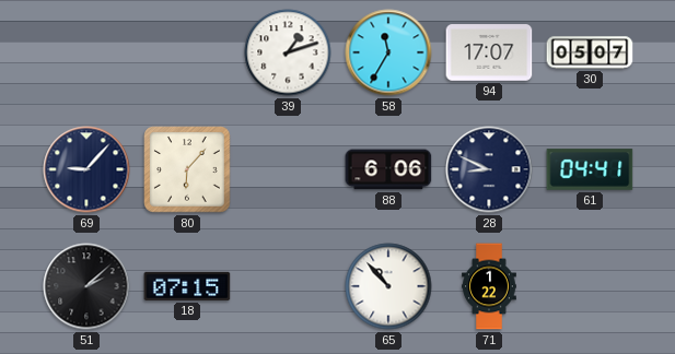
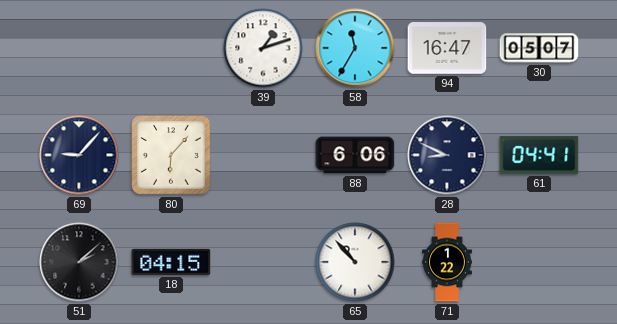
94: 17:07 -> 16:47
18: 07:15 -> 04:15
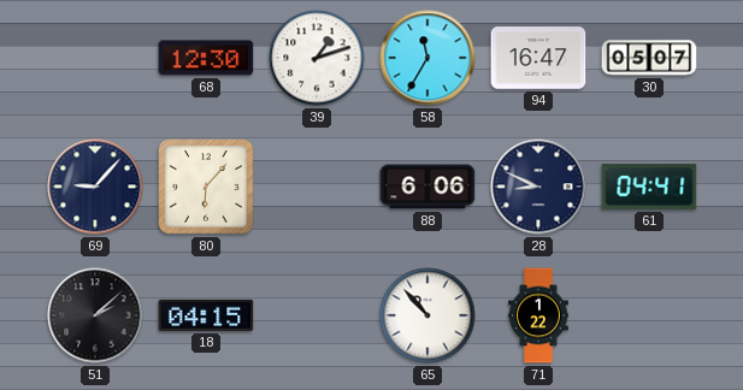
68: none -> 12:30
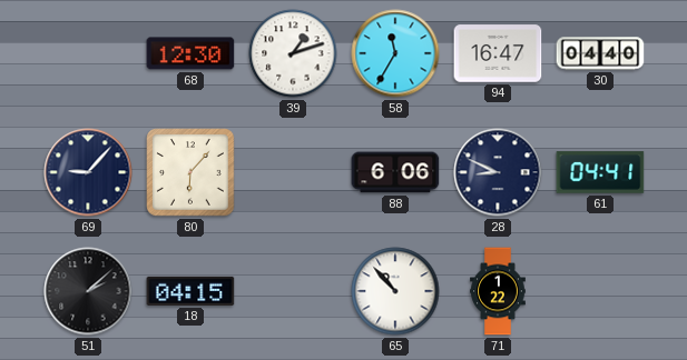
30: 05:07 -> 04:40
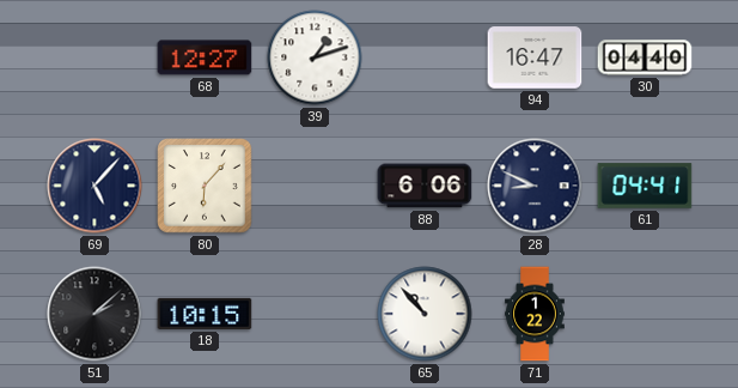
68: 12:30 -> 12:27
58: 11:35 -> none
69: 9:07 -> 5:07
18: 04:15 -> 10:15
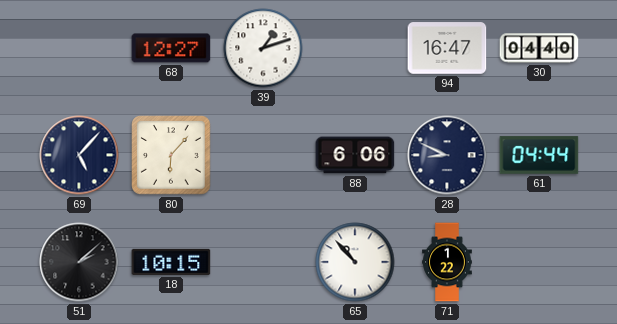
61: 04:41 -> 04:44
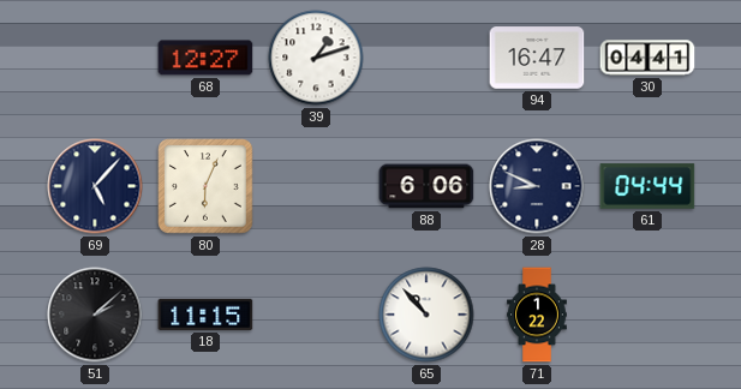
30: 04:40 -> 04:41
80: 6:07 -> 6:04
18: 10:15 -> 11:15
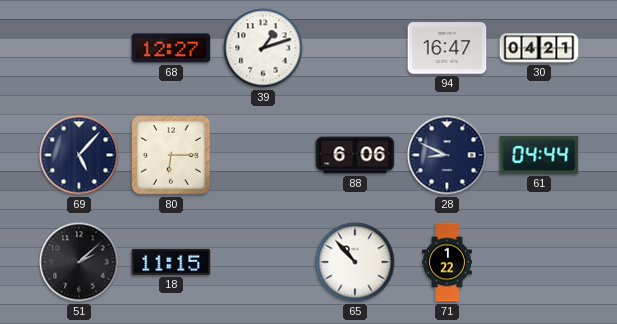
30: 04:41 -> 04:21
80: 6:04 -> 6:15
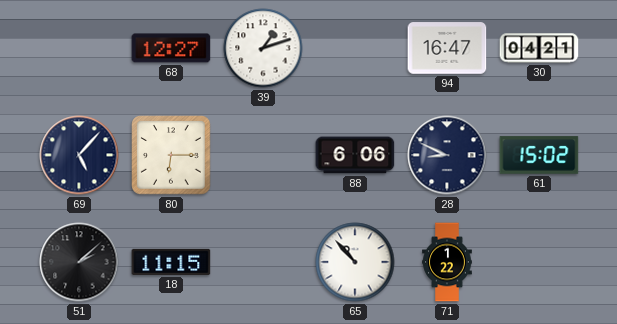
61: 04:44 -> 15:02
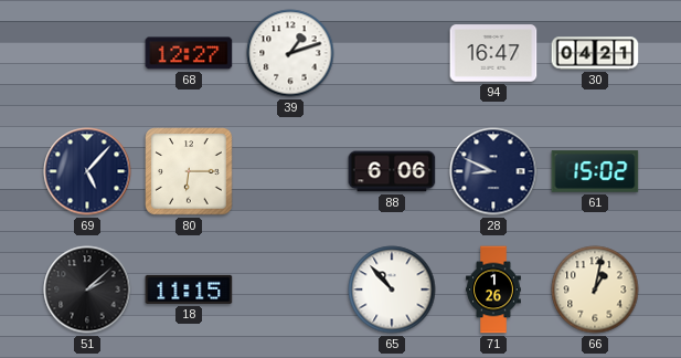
71: 1:22 -> 1:26
66: none -> 1:02
